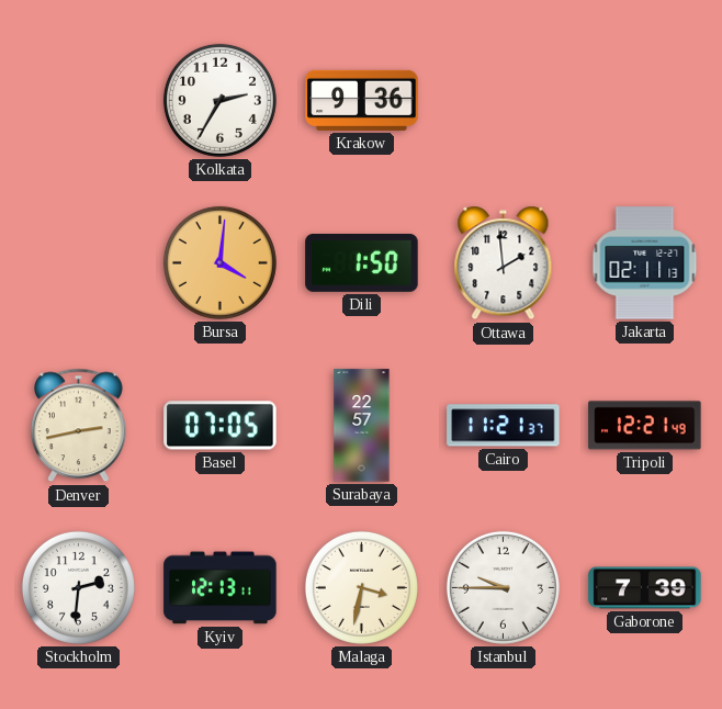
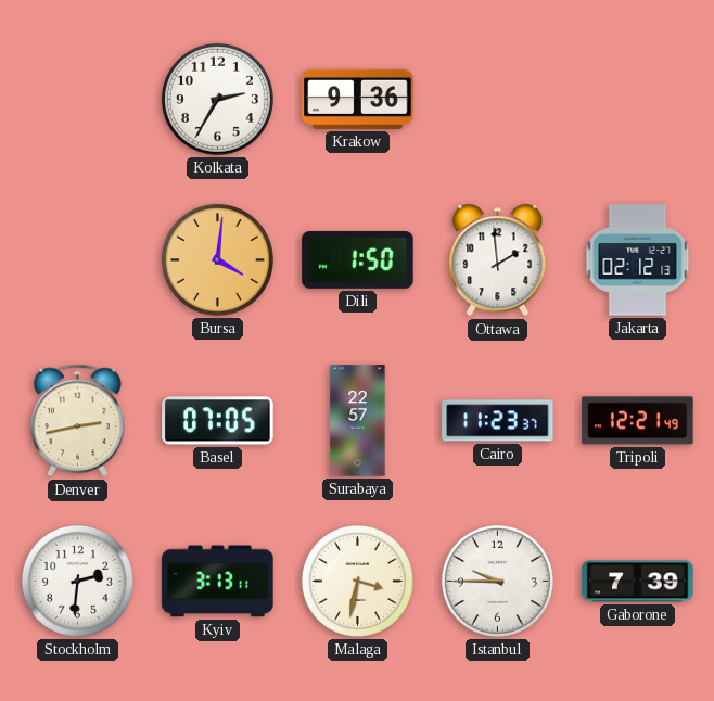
Jakarta: 02:11 -> 02:12
Cairo: 11:21 -> 11:23
Kyiv: 12:13 -> 3:13
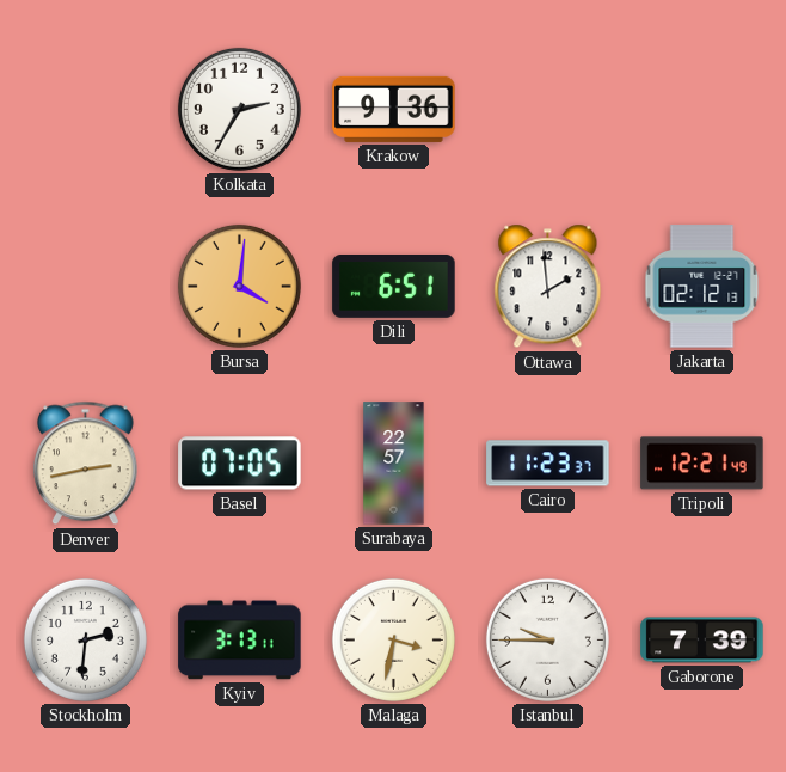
Dili: 1:50 -> 6:51
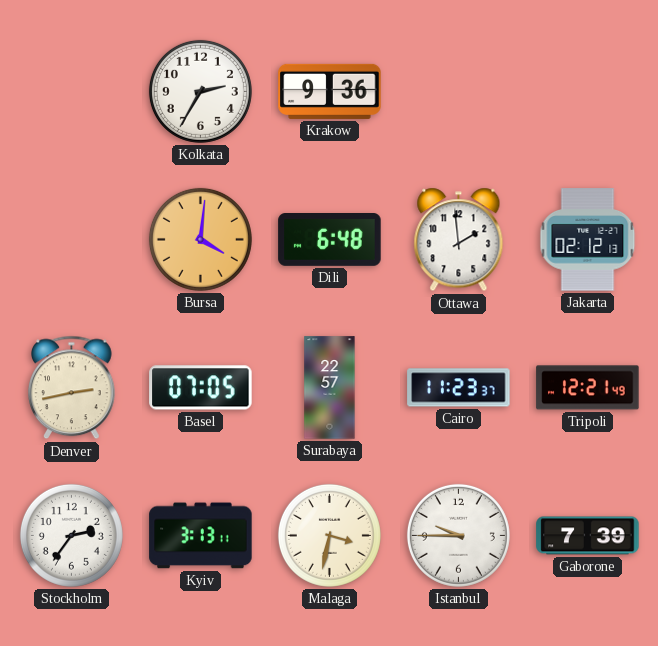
Dili: 6:51 -> 6:48
Stockholm: 2:31 -> 2:36
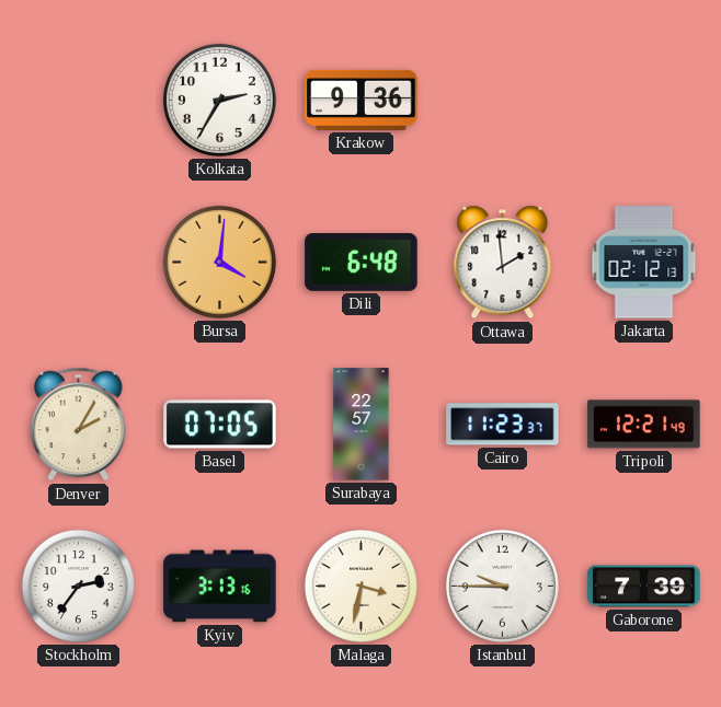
Denver: 2:43 -> 2:05
Kyiv: 3:13:11 -> 3:13:16
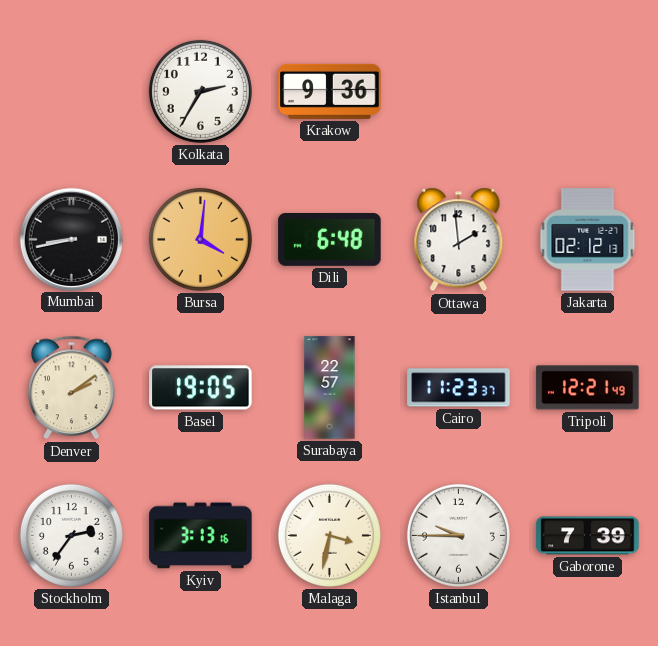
Mumbai: none -> 8:43
Denver: 2:05 -> 2:09
Basel: 07:05 -> 19:05
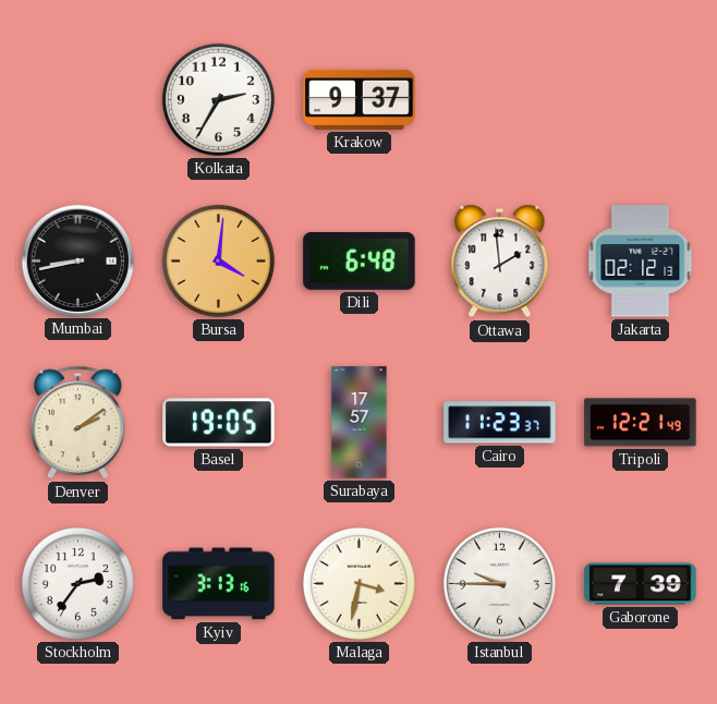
Krakow: 9:36 -> 9:37
Surabaya: 22:57 -> 17:57
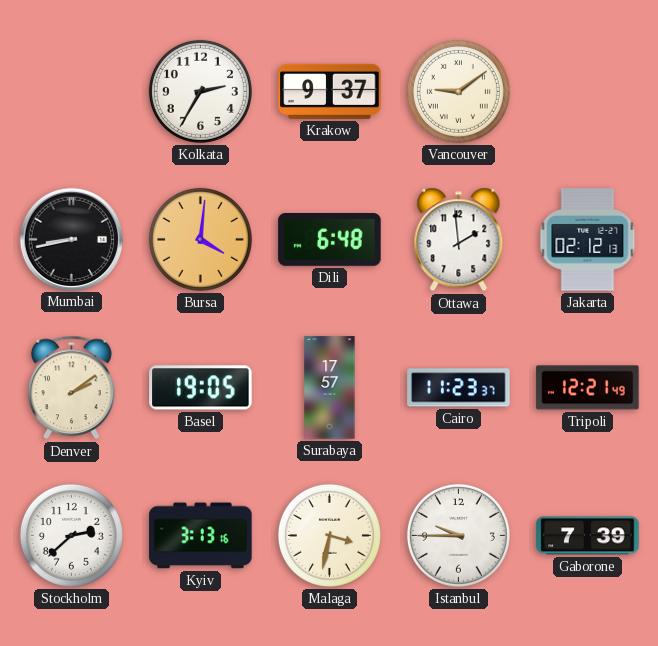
Vancouver: none -> 9:09
Stockholm: 2:36 -> 2:38
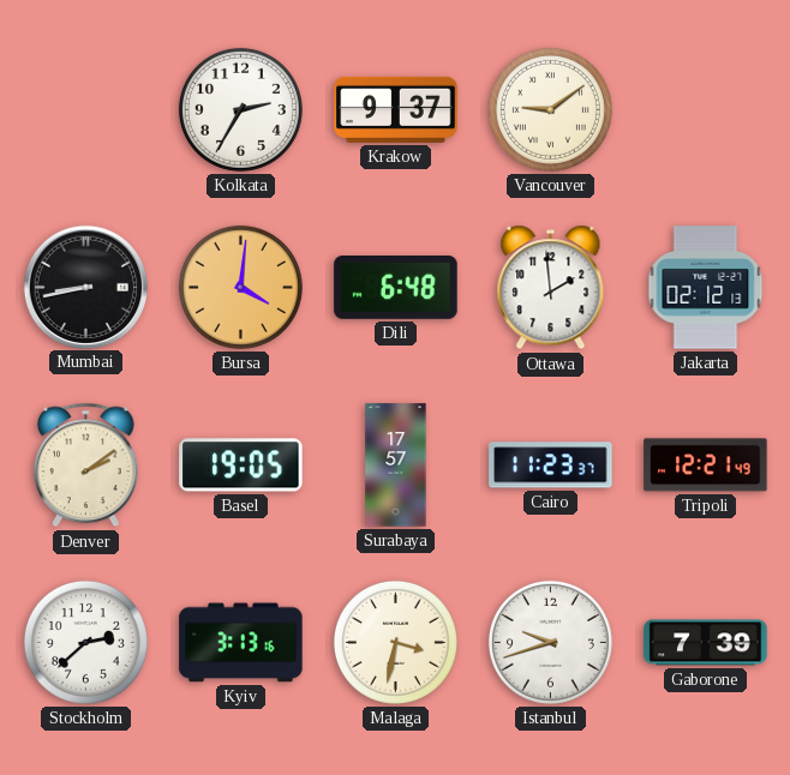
Istanbul: 9:45 -> 9:42
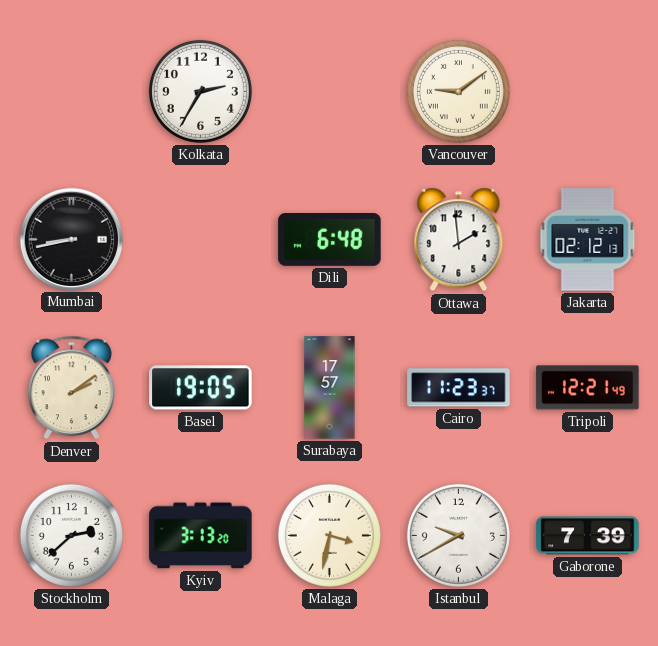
Krakow: 9:37 -> none
Bursa: 4:01 -> none
Kyiv: 3:13:16 -> 3:13:20
Istanbul: 9:42 -> 9:40
